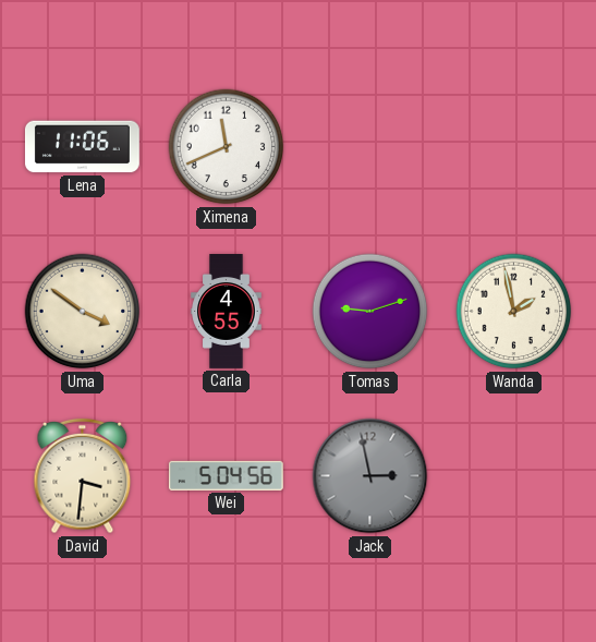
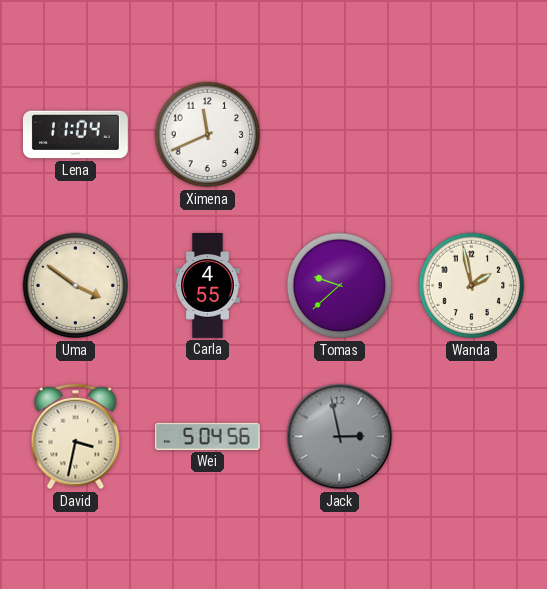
Lena: 11:06 -> 11:04
Tomas: 9:12 -> 9:38
David: 3:31 -> 3:32
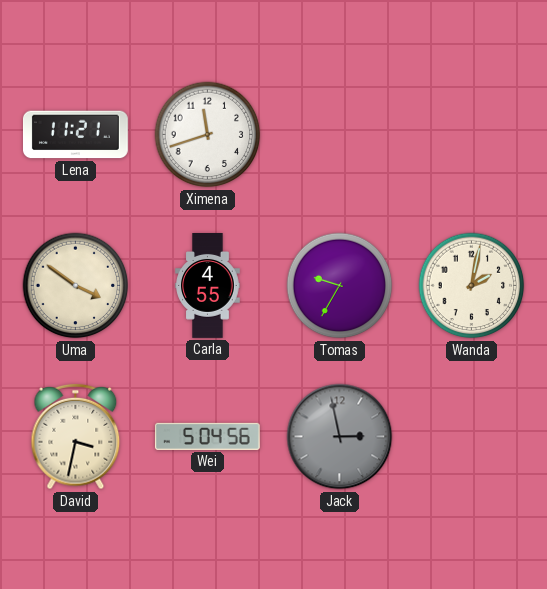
Lena: 11:04 -> 11:21
Ximena: 11:41 -> 11:42
Tomas: 9:38 -> 9:35
Wanda: 1:58 -> 2:02
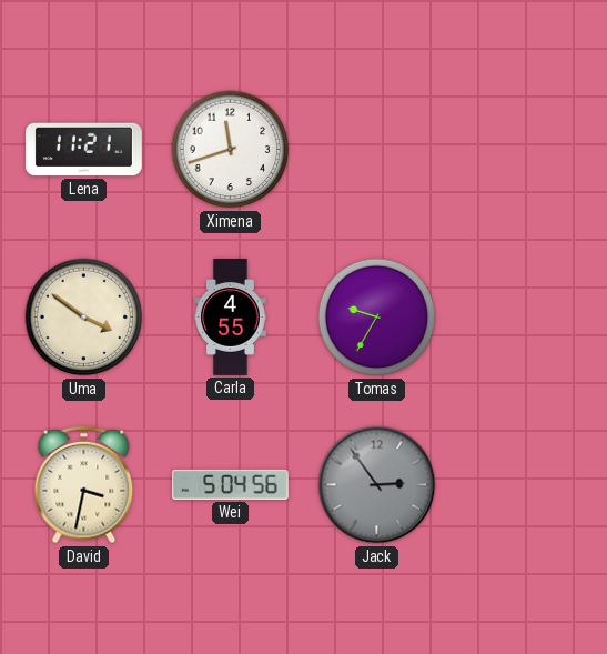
Wanda: 2:02 -> none
Jack: 2:58 -> 2:54
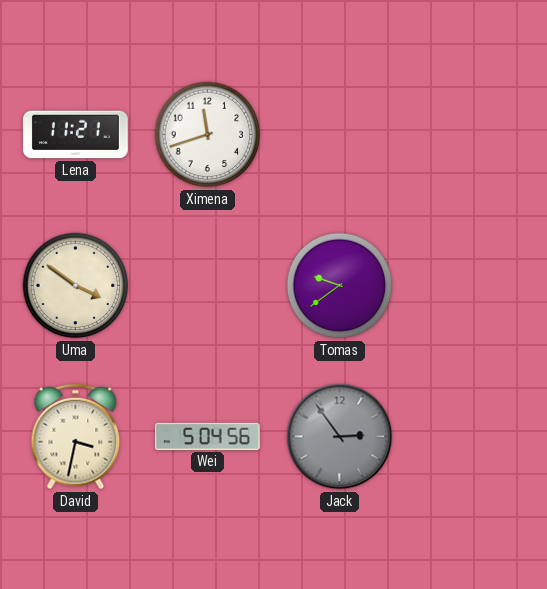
Carla: 4:55 -> none
Tomas: 9:35 -> 9:39
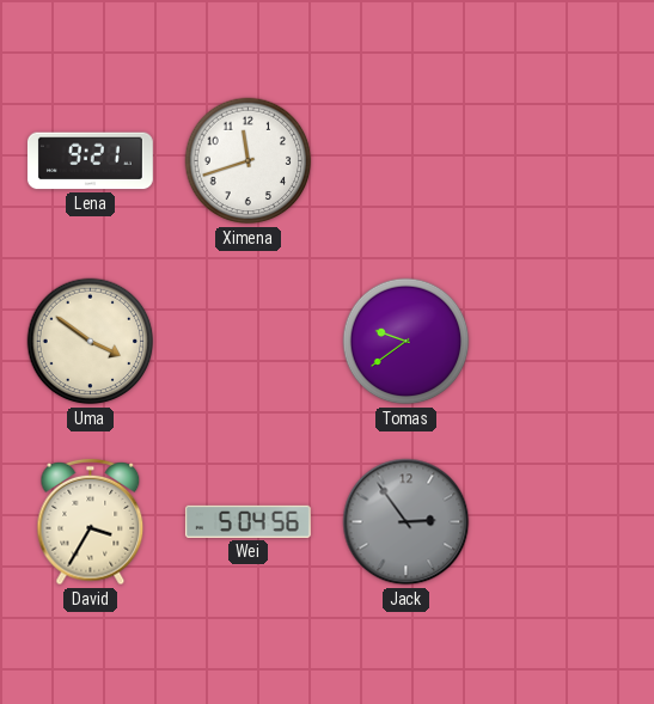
Lena: 11:21 -> 9:21
David: 3:32 -> 3:35
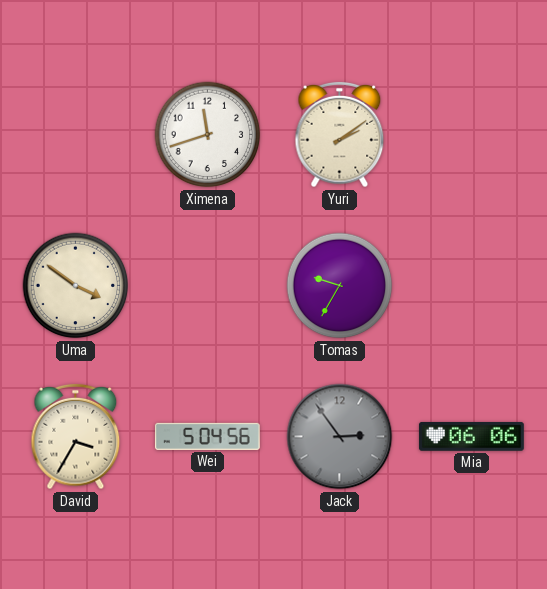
Lena: 9:21 -> none
Yuri: none -> 2:09
Tomas: 9:39 -> 9:35
Mia: none -> 06:06
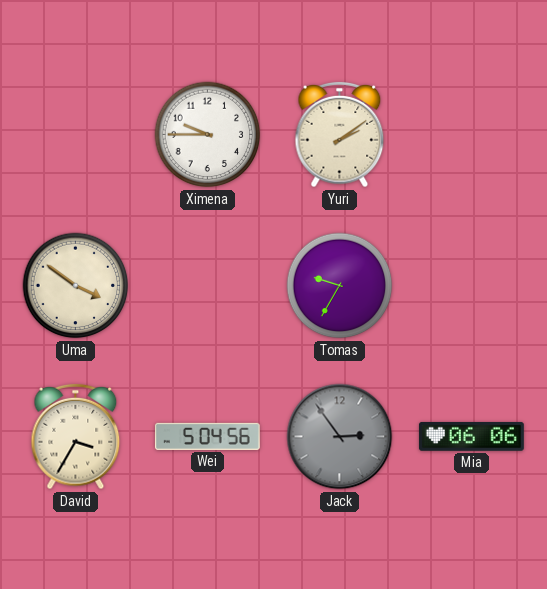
Ximena: 11:42 -> 9:45
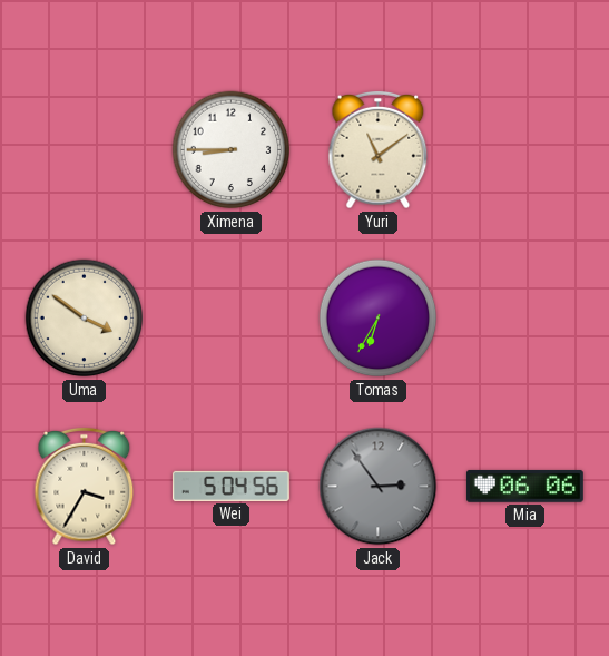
Ximena: 9:45 -> 8:45
Yuri: 2:09 -> 11:09
Tomas: 9:35 -> 6:35
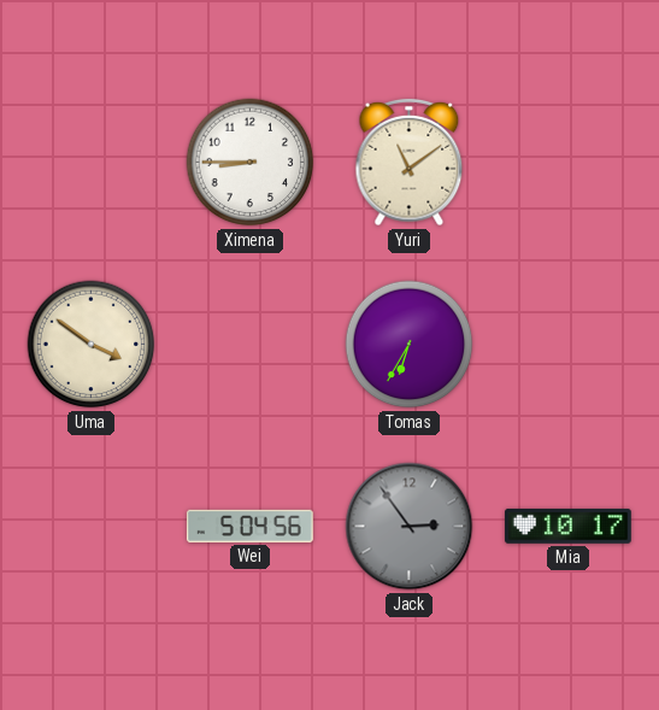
David: 3:35 -> none
Mia: 06:06 -> 10:17
